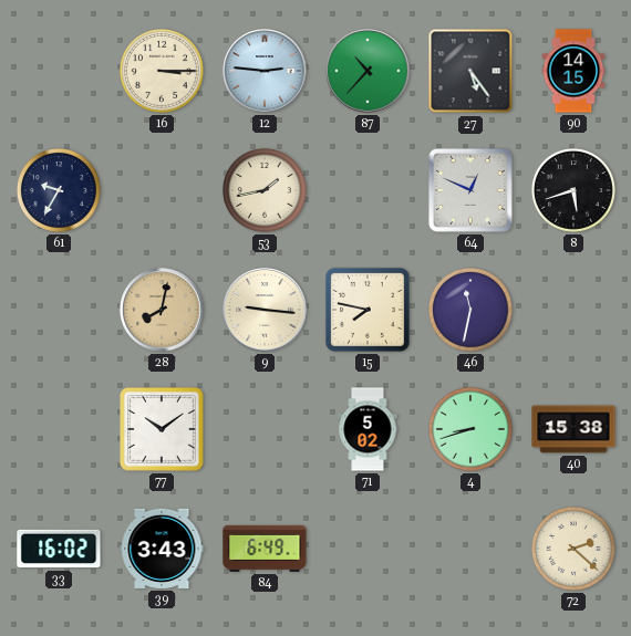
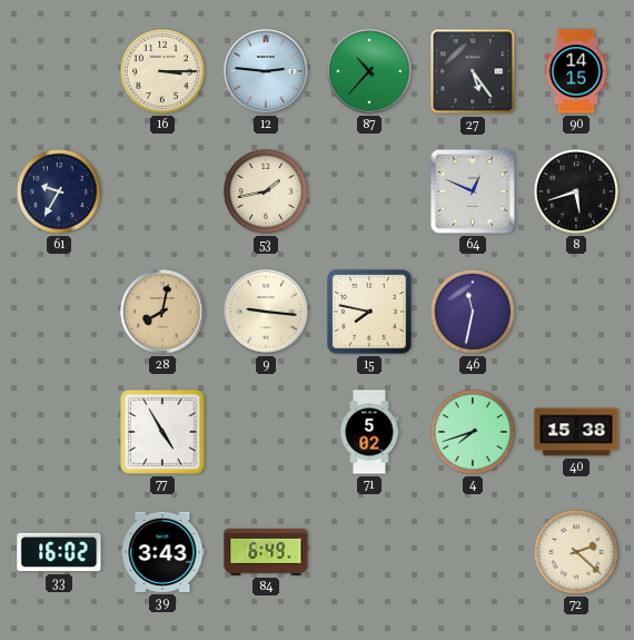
77: 10:09 -> 4:55
4: 8:42 -> 7:42
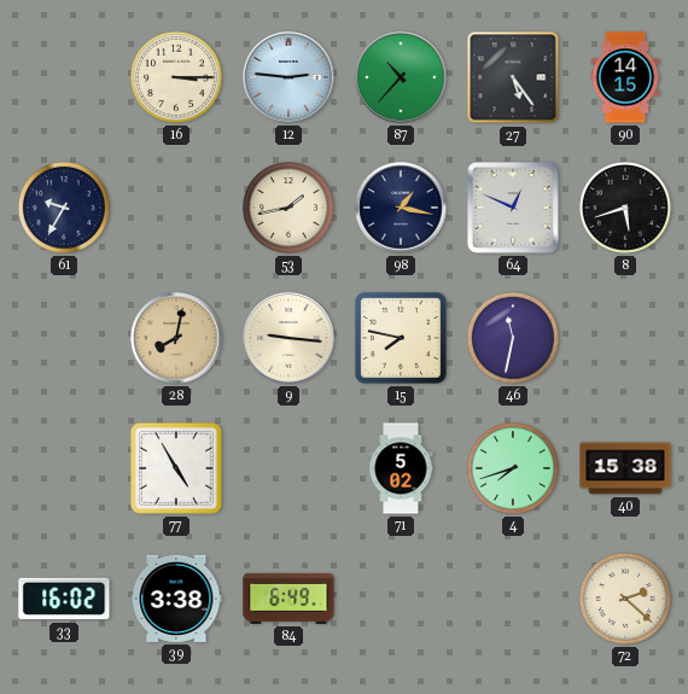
98: none -> 1:17
39: 3:43 -> 3:38
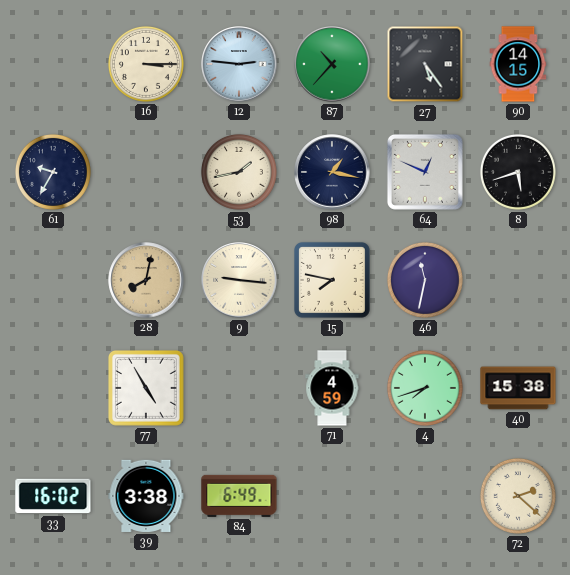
71: 5:02 -> 4:59
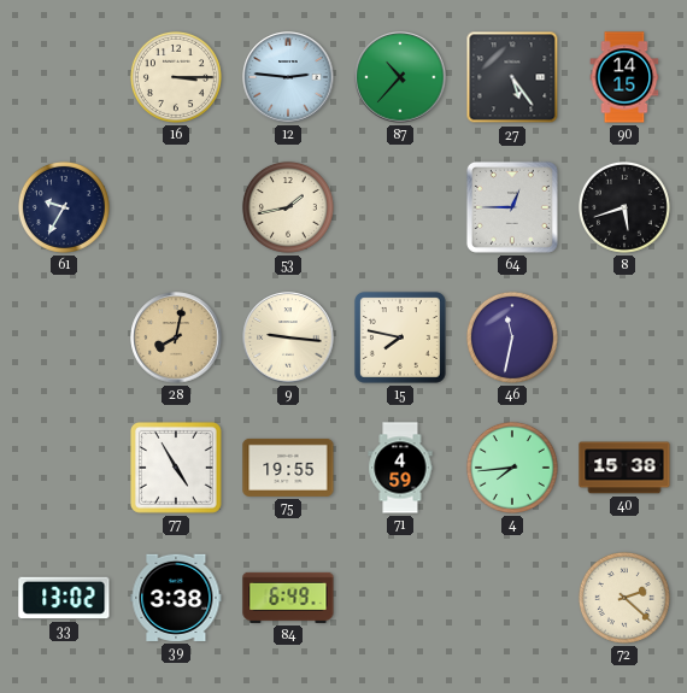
98: 1:17 -> none
64: 12:49 -> 12:45
75: none -> 19:55
4: 7:42 -> 7:44
33: 16:02 -> 13:02
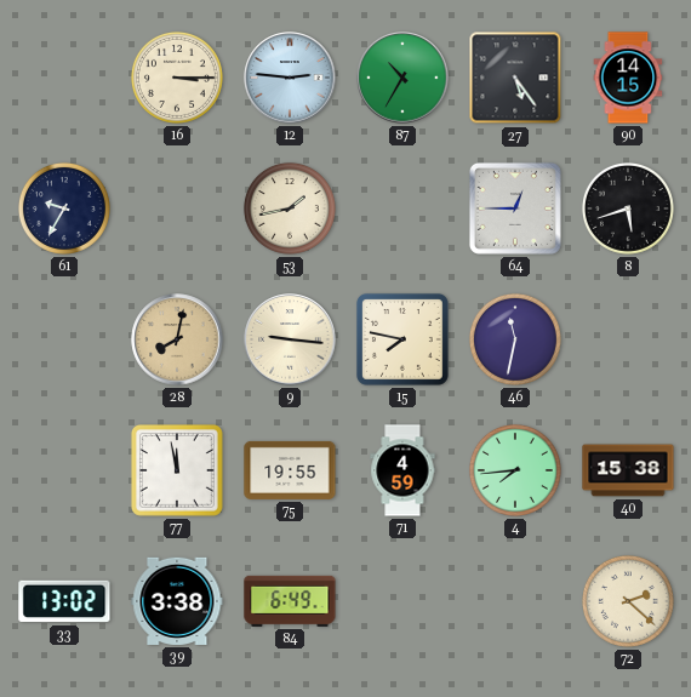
87: 10:37 -> 10:35
77: 4:55 -> 11:58
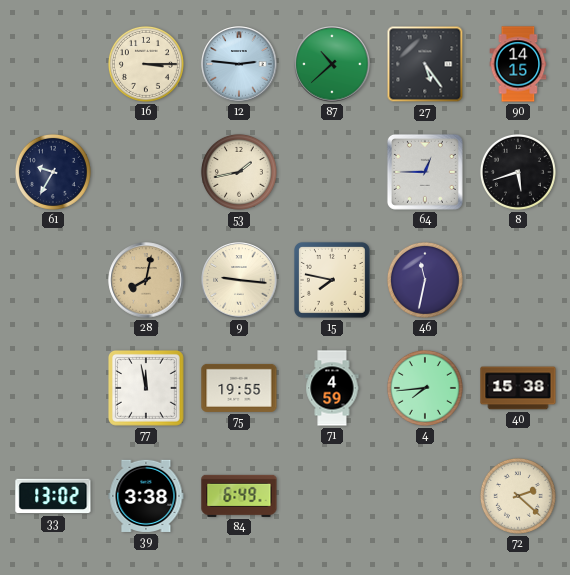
87: 10:35 -> 10:38
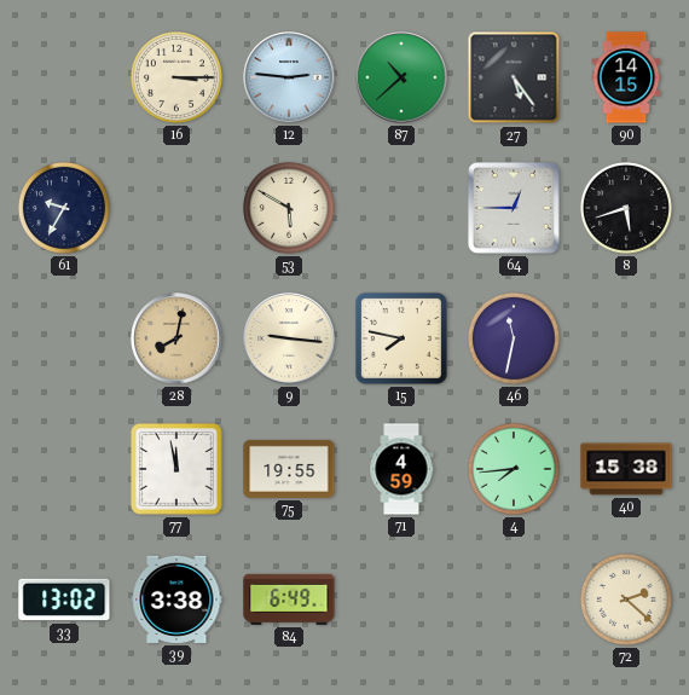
53: 1:43 -> 5:50
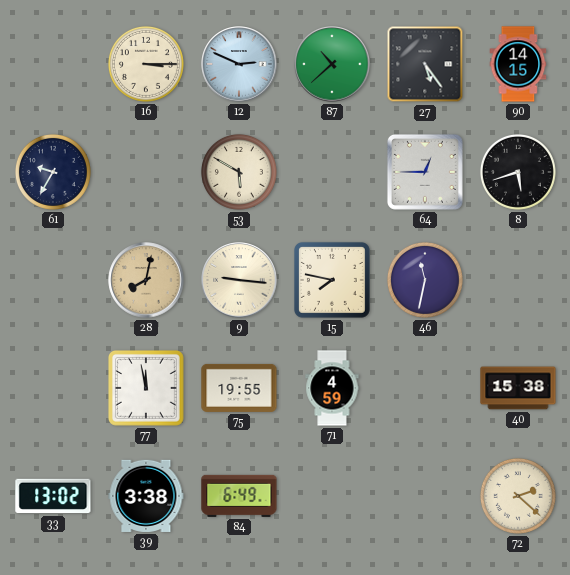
12: 2:46 -> 2:49
4: 7:44 -> none
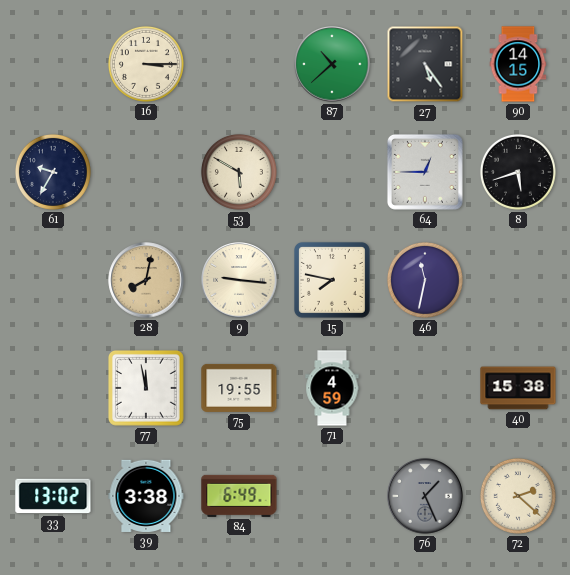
12: 2:49 -> none
76: none -> 1:26
